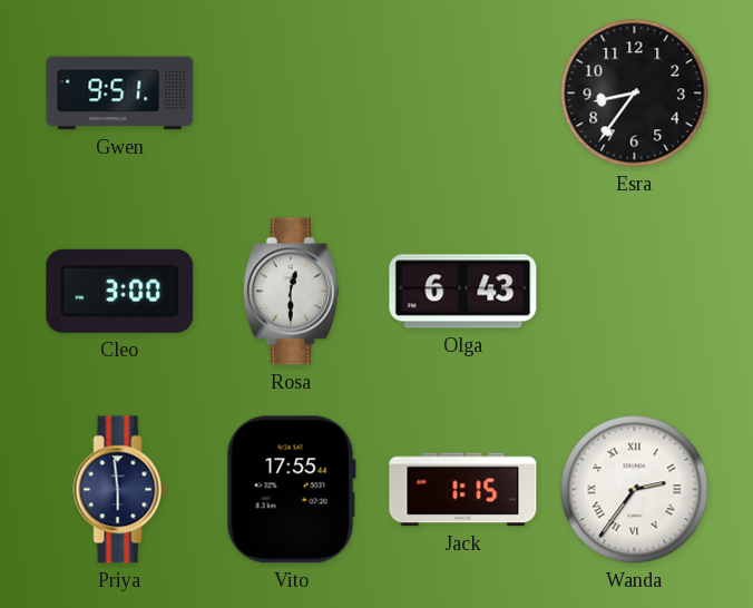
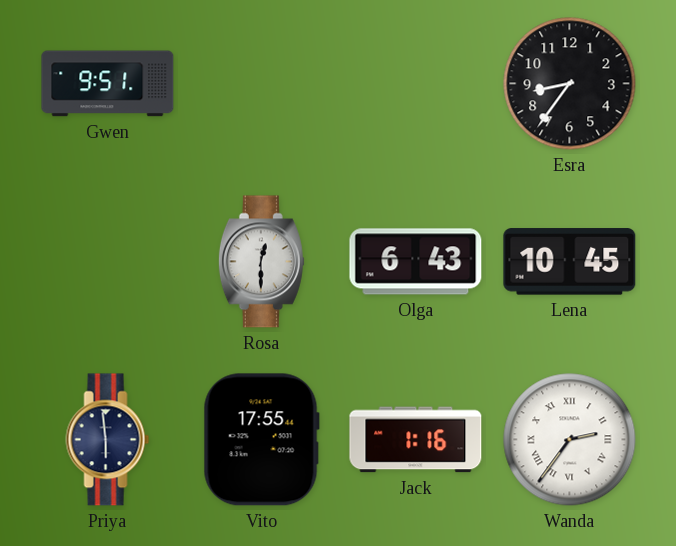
Cleo: 3:00 -> none
Lena: none -> 10:45
Jack: 1:15 -> 1:16
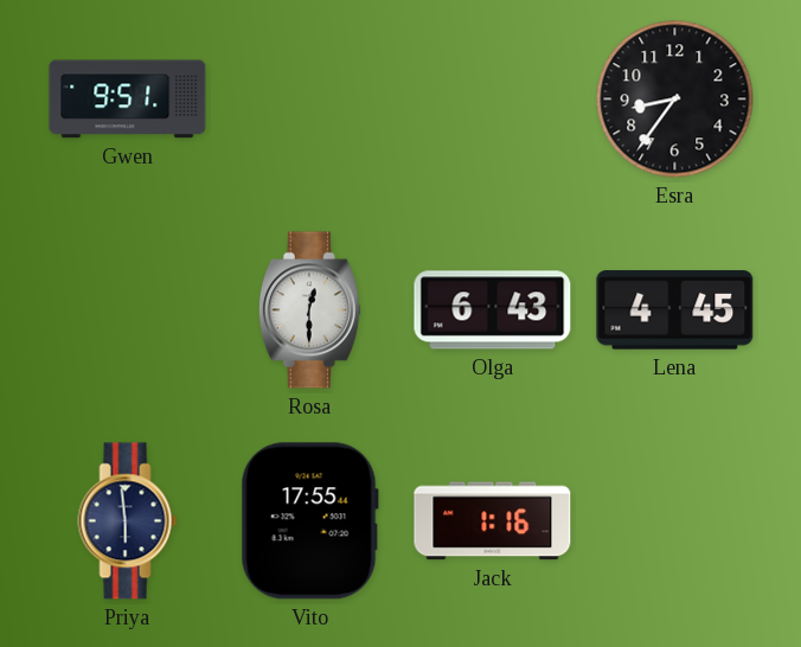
Lena: 10:45 -> 4:45
Wanda: 2:36 -> none
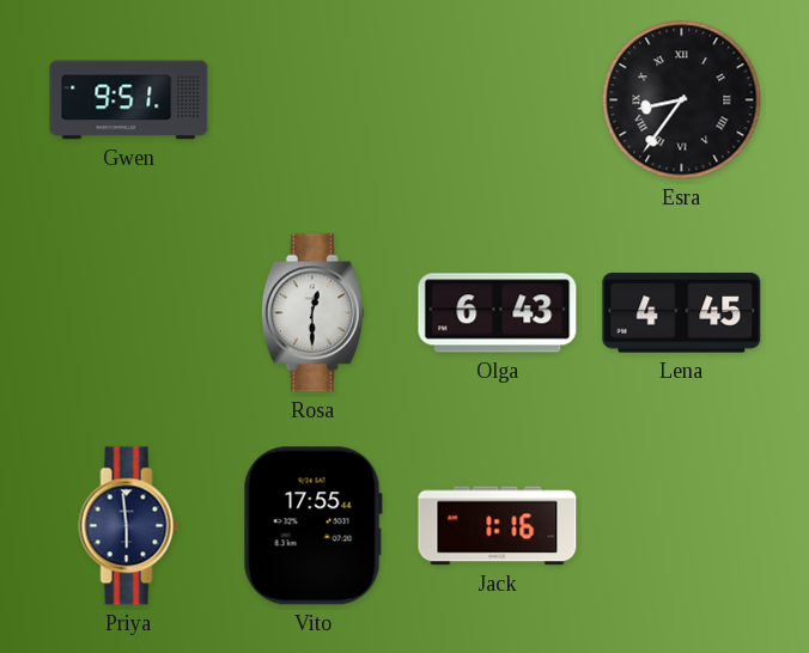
Esra numerals: Arabic -> Roman
